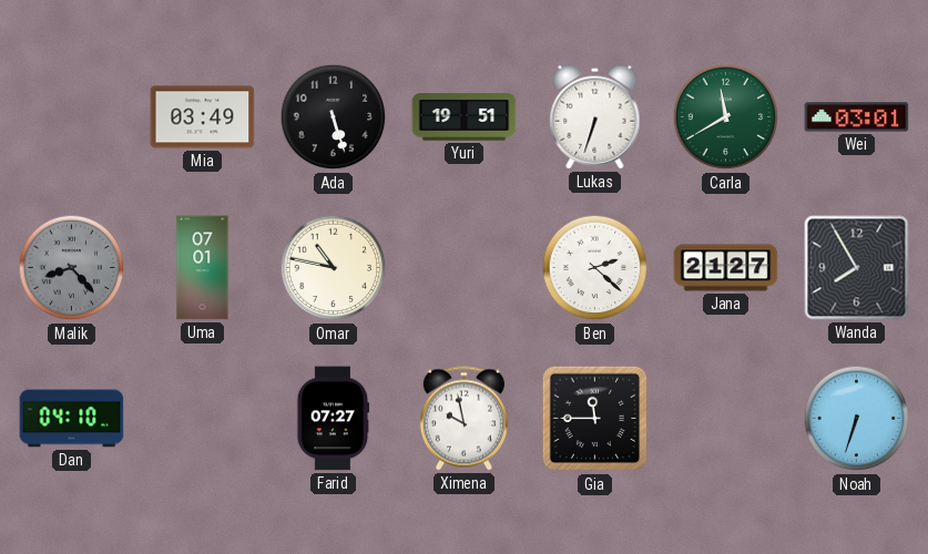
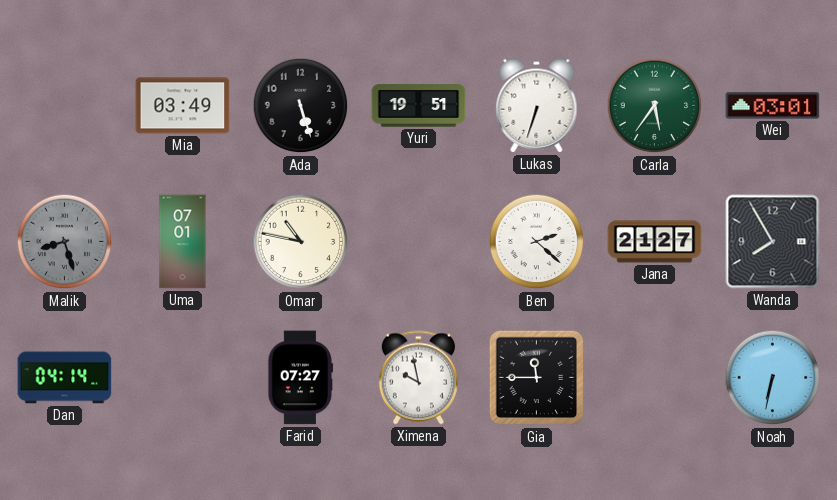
Carla: 11:40 -> 5:36
Malik: 8:23 -> 8:27
Dan: 04:10 -> 04:14
Noah: 6:33 -> 6:32
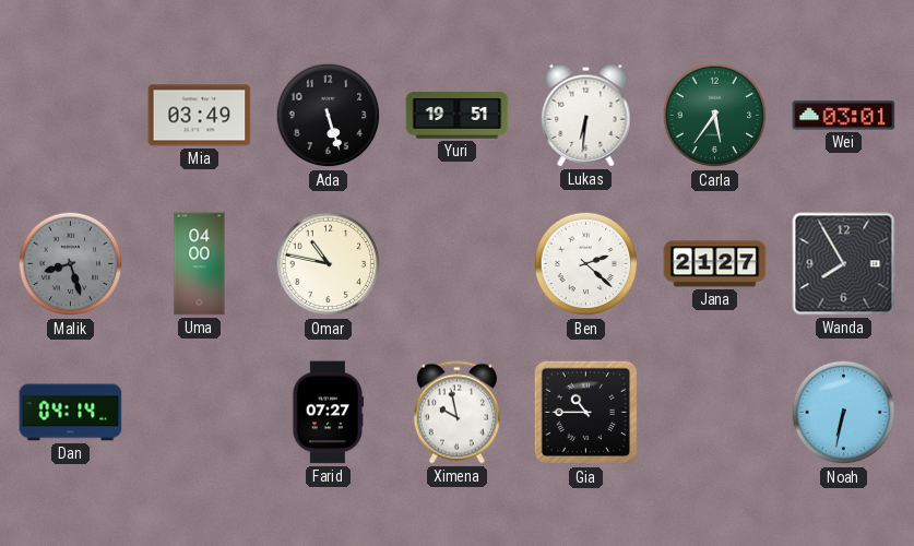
Lukas: 6:33 -> 6:31
Uma: 07:01 -> 04:00
Gia: 11:45 -> 10:45
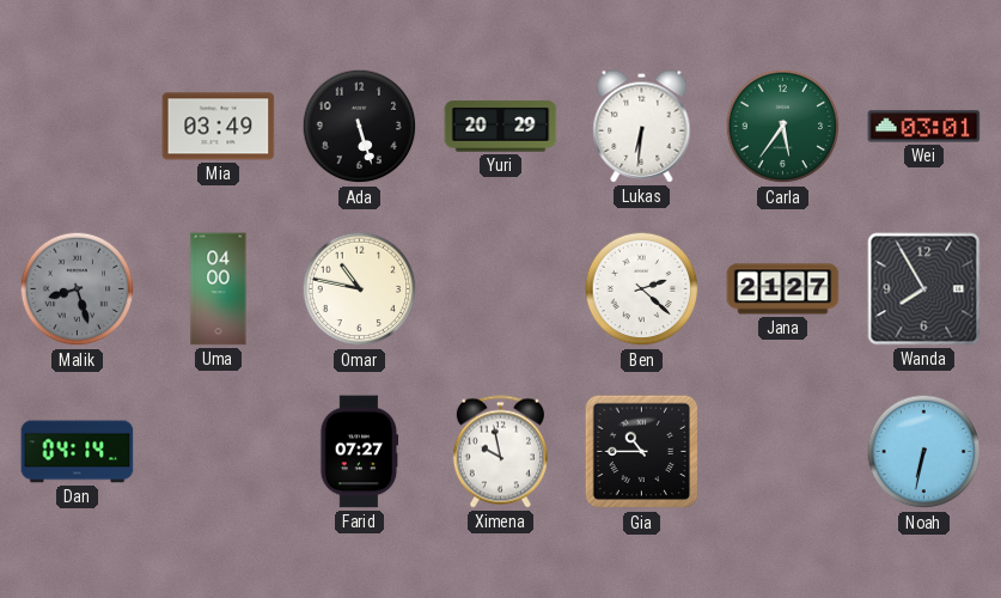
Yuri: 19:51 -> 20:29
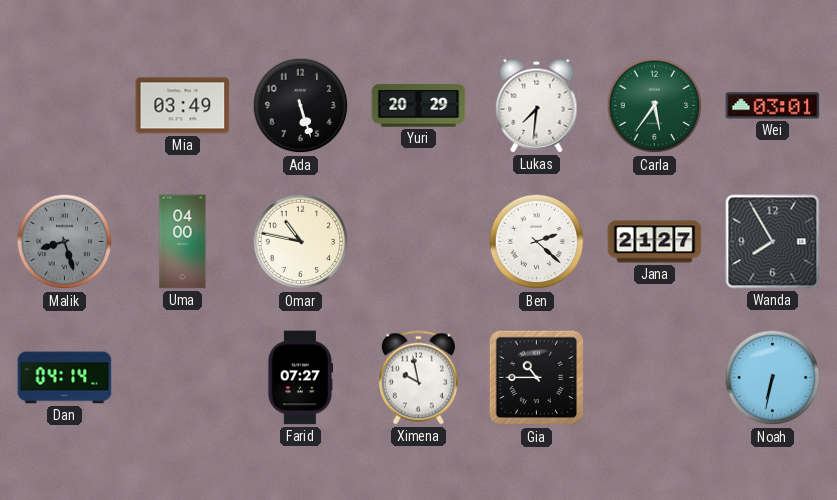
Lukas: 6:31 -> 7:31
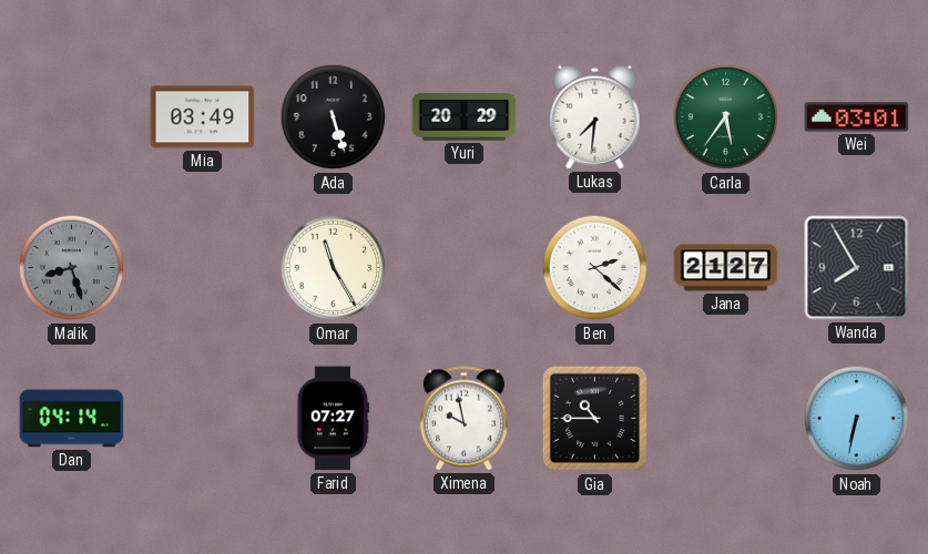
Uma: 04:00 -> none
Omar: 10:47 -> 11:25
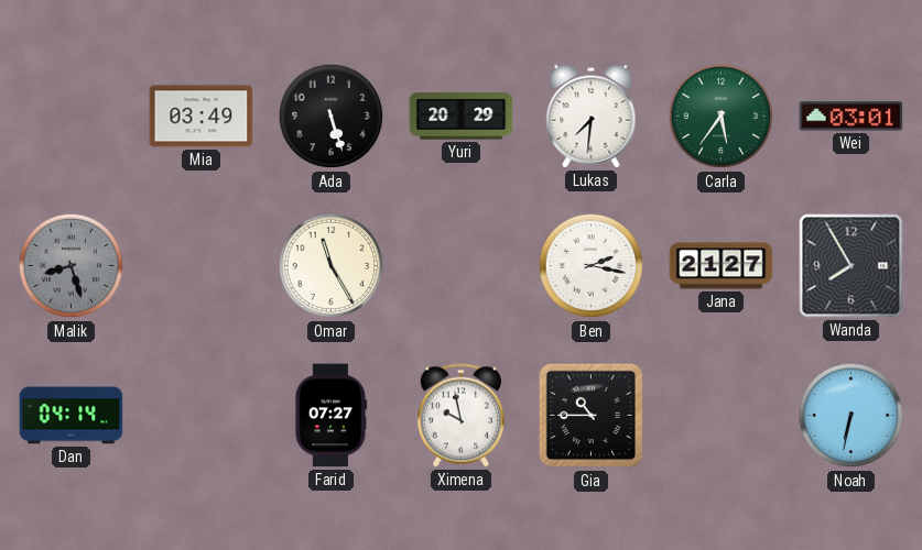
Ben: 2:22 -> 2:17
